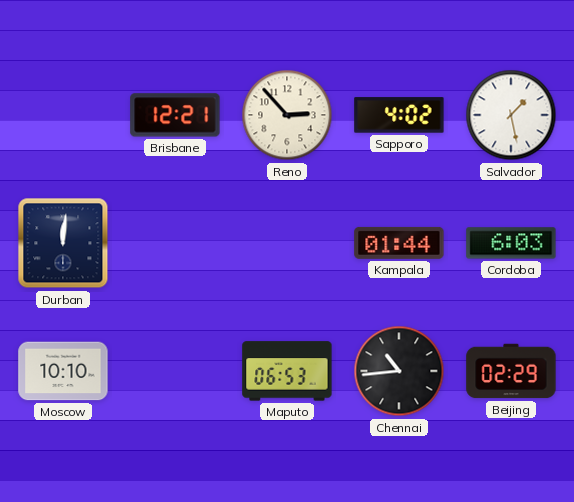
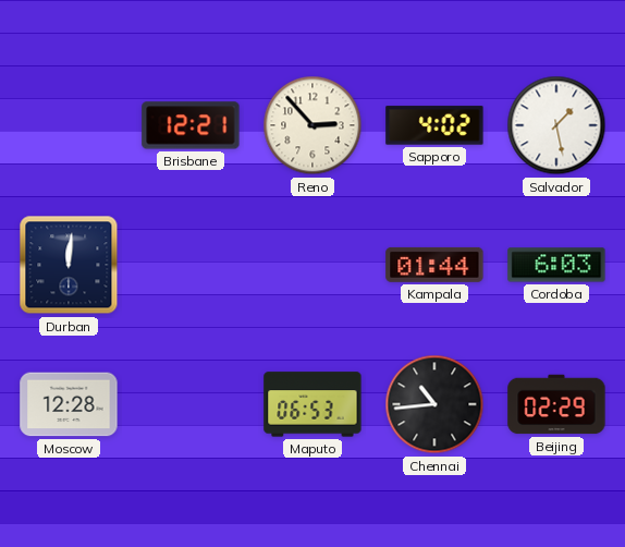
Moscow: 10:10 -> 12:28
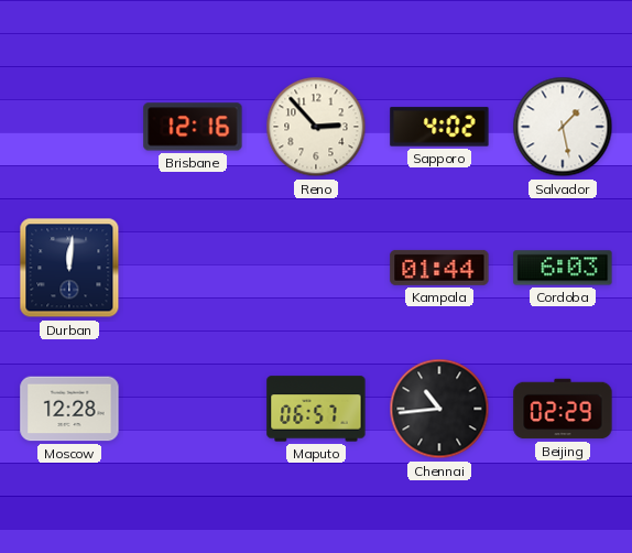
Brisbane: 12:21 -> 12:16
Maputo: 06:53 -> 06:57
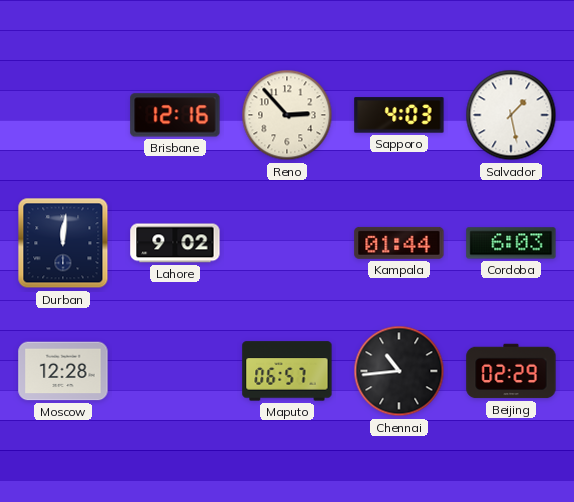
Sapporo: 4:02 -> 4:03
Lahore: none -> 9:02
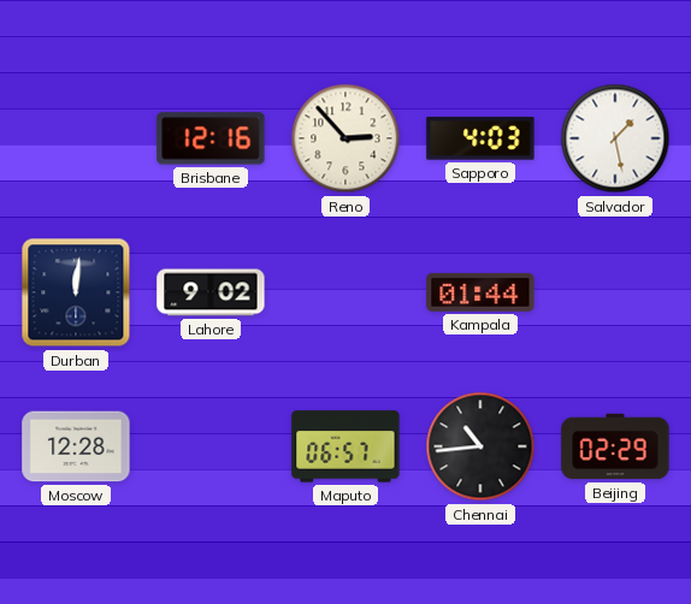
Cordoba: 6:03 -> none
